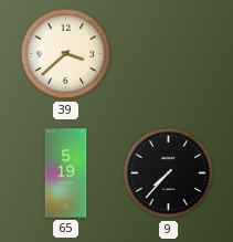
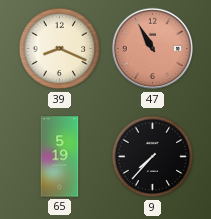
39: 3:38 -> 8:19
47: none -> 10:55
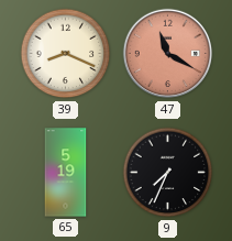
47: 10:55 -> 11:20
9: 7:37 -> 7:34
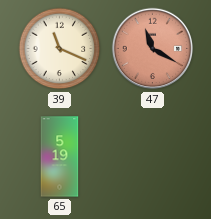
39: 8:19 -> 11:19
9: 7:34 -> none
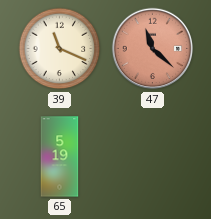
47: 11:20 -> 11:22
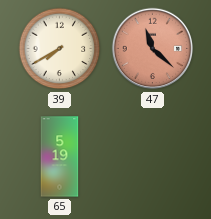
39: 11:19 -> 7:40
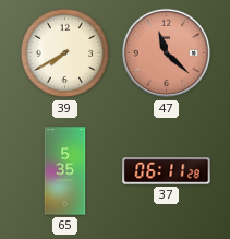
65: 5:19 -> 5:35
37: none -> 06:11
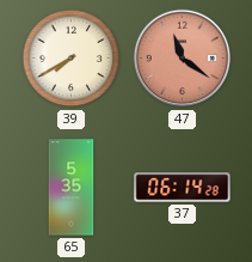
47: 11:22 -> 11:21
37: 06:11 -> 06:14
